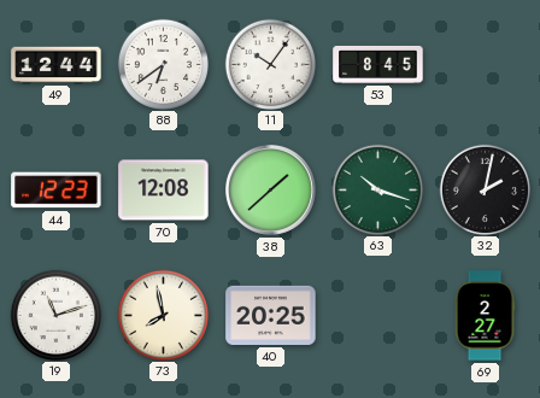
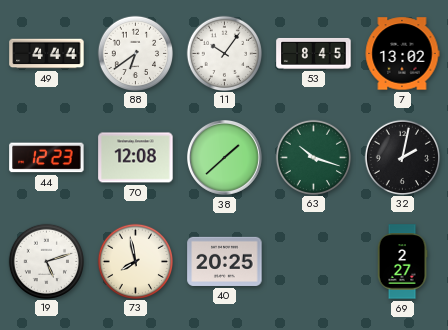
49: 12:44 -> 4:44
7: none -> 13:02
19: 11:12 -> 5:12
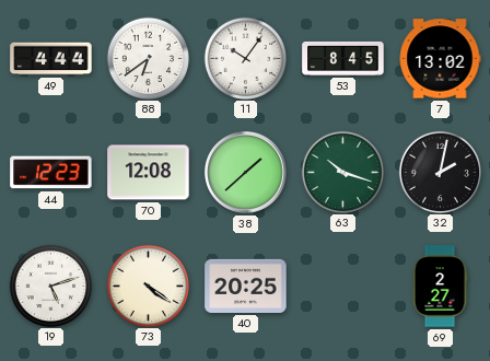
73: 7:58 -> 4:21
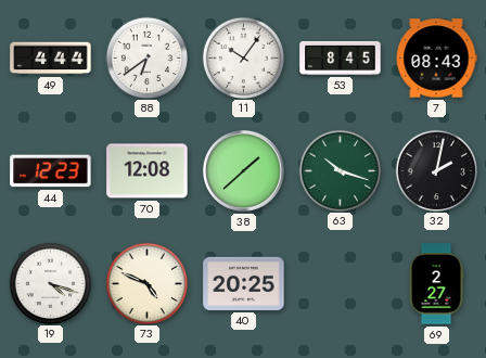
7: 13:02 -> 08:43
19: 5:12 -> 4:18
73: 4:21 -> 4:49
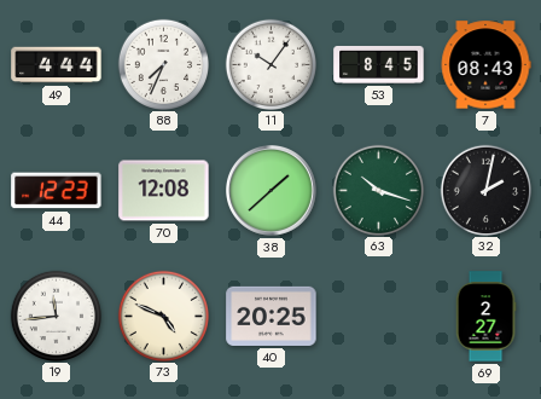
88: 6:39 -> 7:34
19: 4:18 -> 11:44
